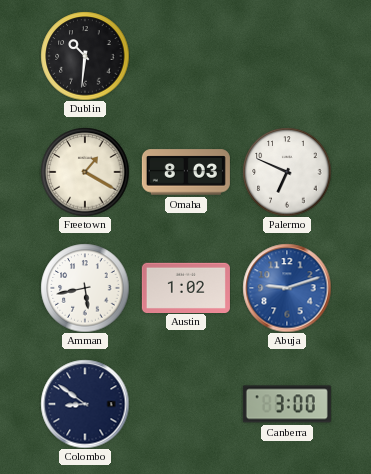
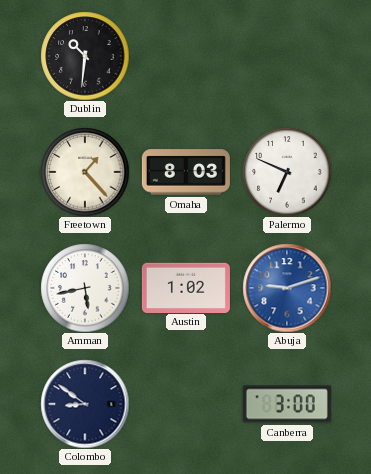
Freetown: 1:20 -> 1:23
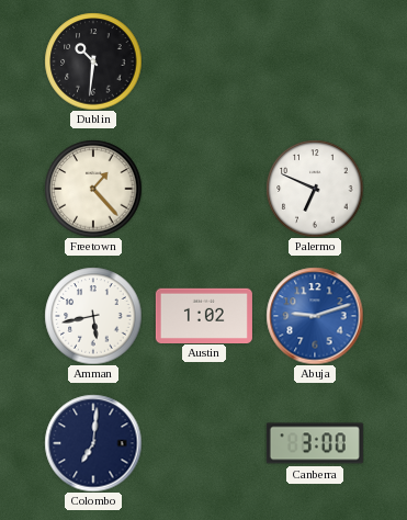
Omaha: 8:03 -> none
Colombo: 8:51 -> 7:01
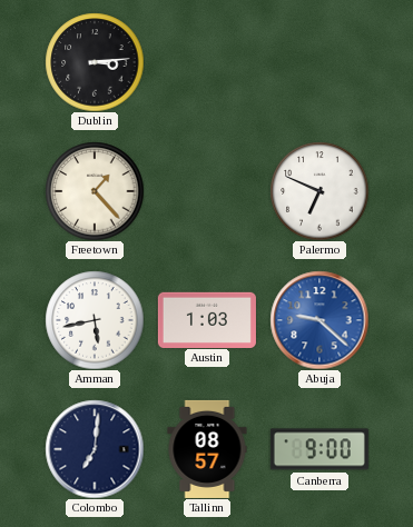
Dublin: 10:31 -> 3:14
Austin: 1:02 -> 1:03
Abuja: 9:12 -> 9:22
Tallinn: none -> 08:57
Canberra: 3:00 -> 9:00
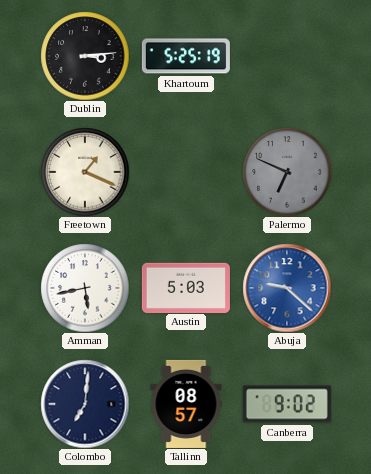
Khartoum: none -> 5:25
Freetown: 1:23 -> 1:19
Palermo dial: white -> grey
Austin: 1:03 -> 5:03
Canberra: 9:00 -> 9:02
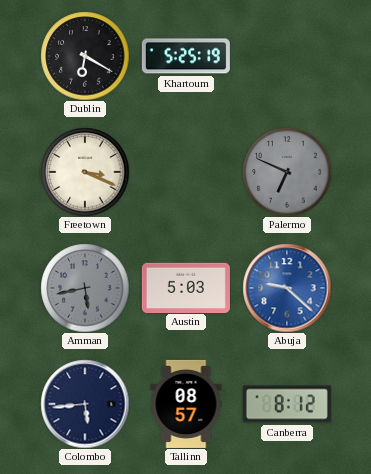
Dublin: 3:14 -> 6:20
Freetown: 1:19 -> 3:19
Amman dial: white -> grey
Colombo: 7:01 -> 5:44
Canberra: 9:02 -> 8:12
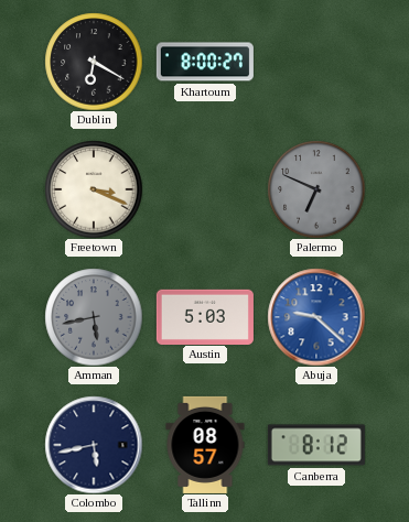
Khartoum: 5:25 -> 8:00
Colombo: 5:44 -> 5:43
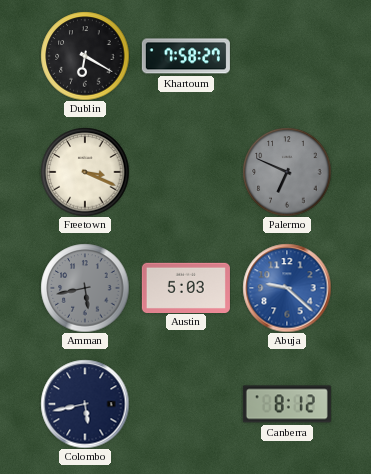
Khartoum: 8:00 -> 7:58
Tallinn: 08:57 -> none
